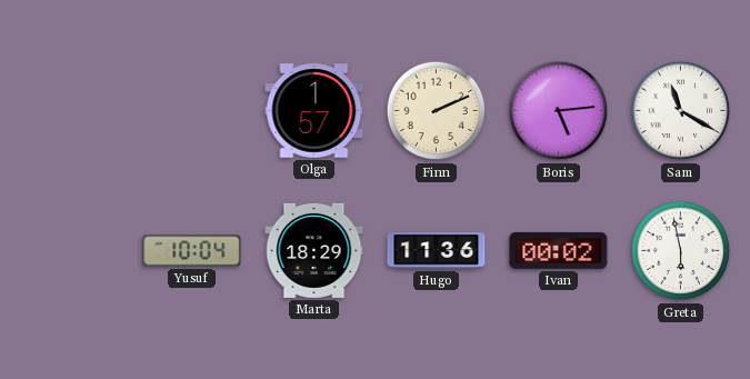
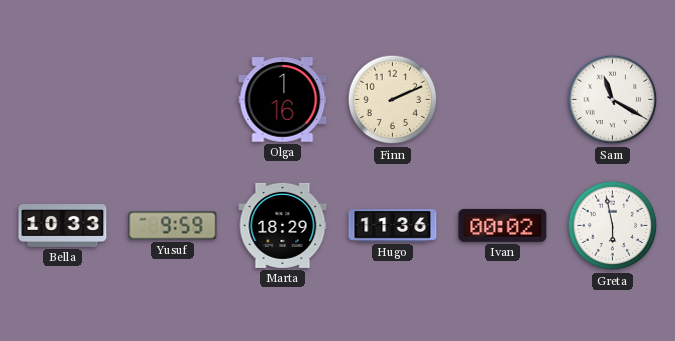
Olga: 1:57 -> 1:16
Boris: 5:14 -> none
Bella: none -> 10:33
Yusuf: 10:04 -> 9:59
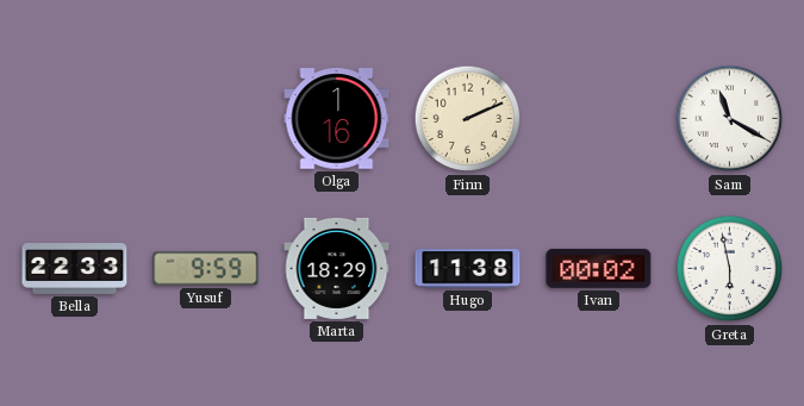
Bella: 10:33 -> 22:33
Hugo: 11:36 -> 11:38
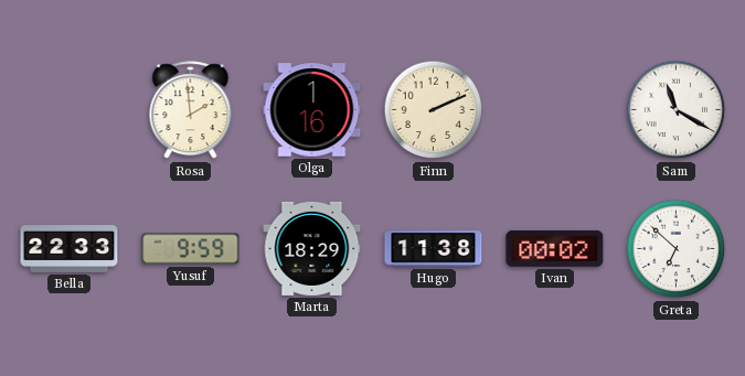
Rosa: none -> 1:59
Greta: 5:58 -> 6:52
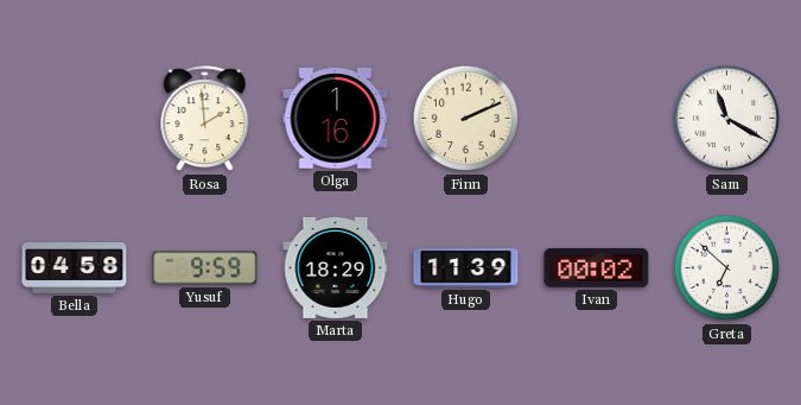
Bella: 22:33 -> 04:58
Hugo: 11:38 -> 11:39
